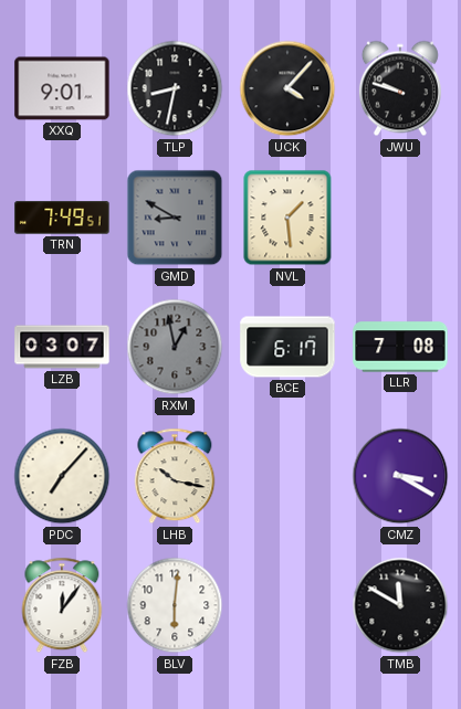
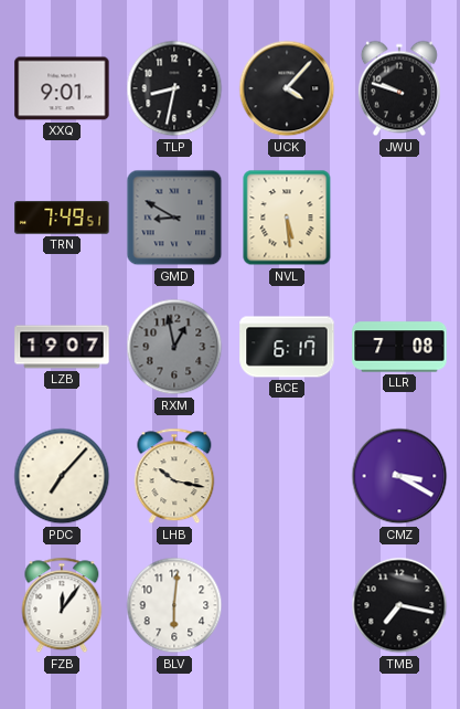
NVL: 1:29 -> 5:29
LZB: 03:07 -> 19:07
TMB: 11:50 -> 7:17
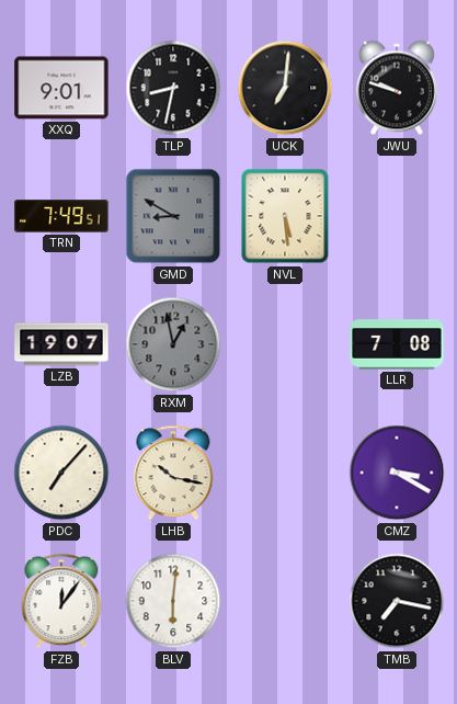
UCK: 4:07 -> 7:01
BCE: 6:17 -> none
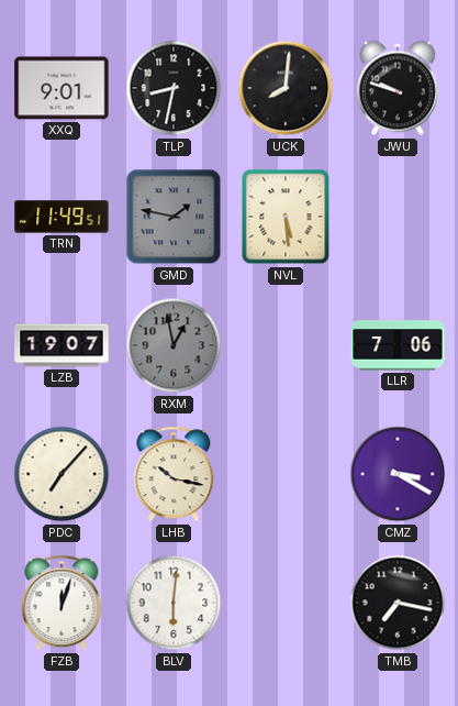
UCK: 7:01 -> 8:01
TRN: 7:49 -> 11:49
GMD: 8:50 -> 1:47
LLR: 7:08 -> 7:06
FZB: 12:06 -> 12:03
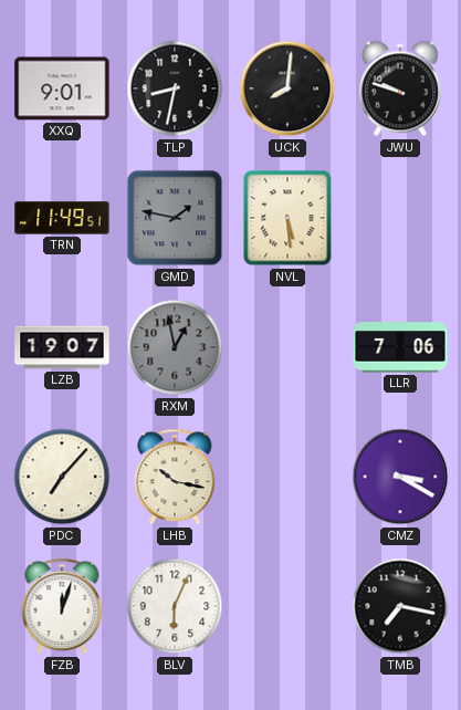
BLV: 6:01 -> 6:04
